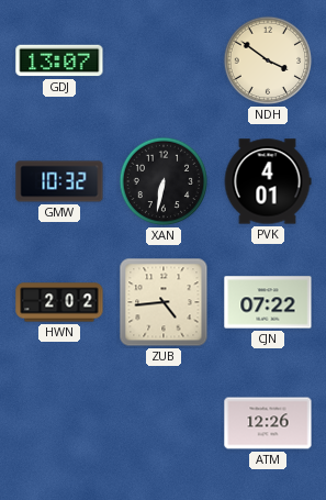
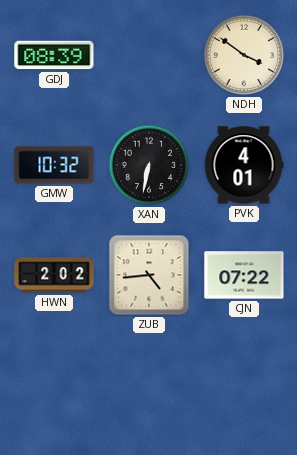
GDJ: 13:07 -> 08:39
ATM: 12:26 -> none
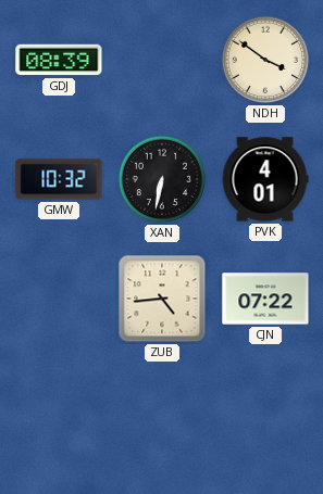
HWN: 2:02 -> none
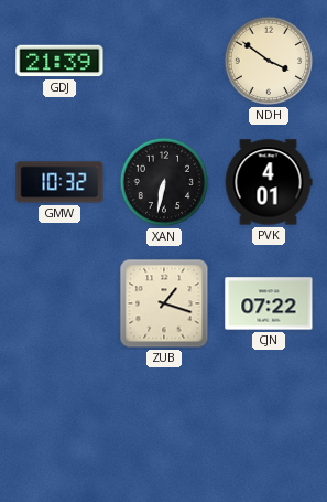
GDJ: 08:39 -> 21:39
ZUB: 4:44 -> 1:18
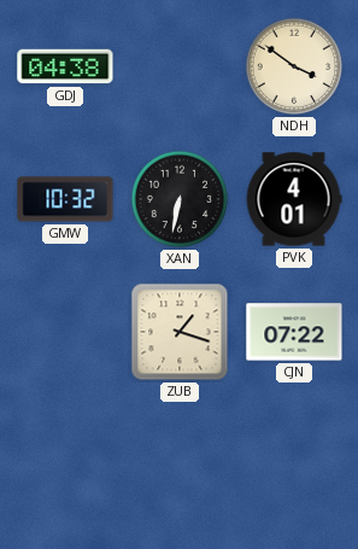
GDJ: 21:39 -> 04:38
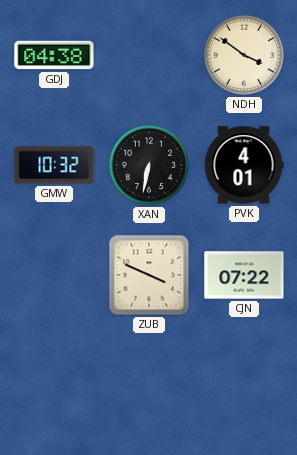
ZUB: 1:18 -> 3:49
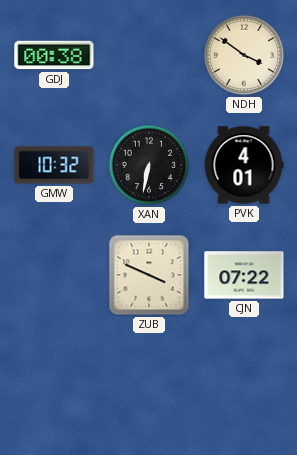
GDJ: 04:38 -> 00:38
